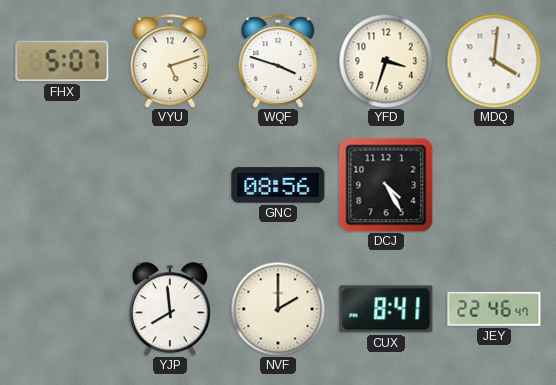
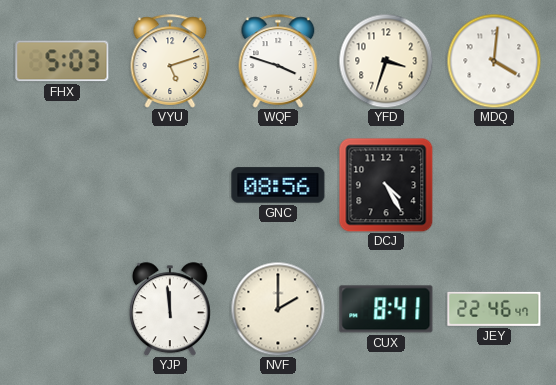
FHX: 5:07 -> 5:03
YJP: 7:59 -> 11:59
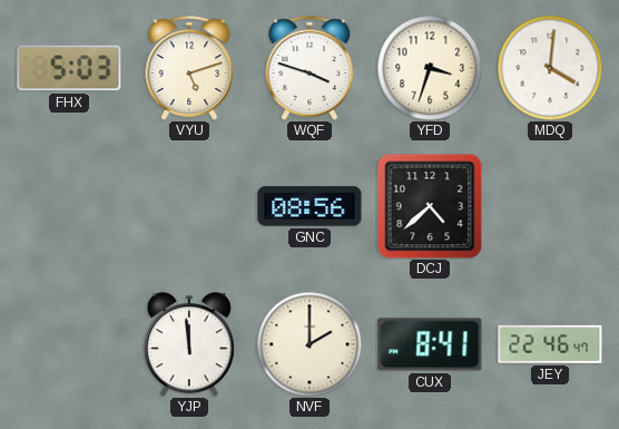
DCJ: 4:25 -> 4:38
